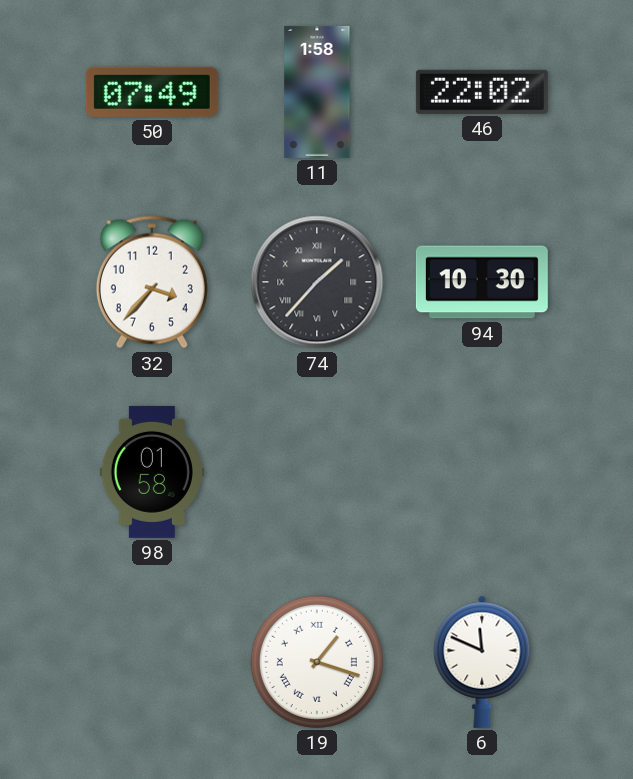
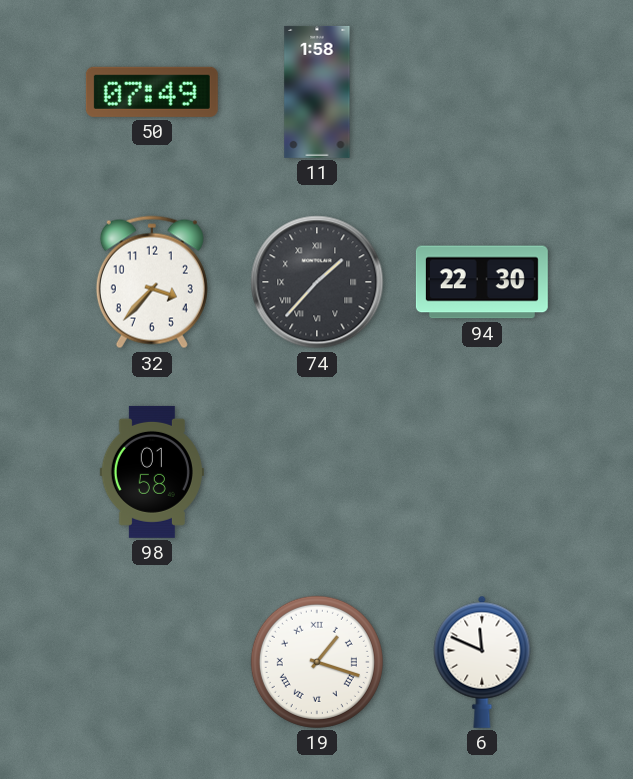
46: 22:02 -> none
94: 10:30 -> 22:30
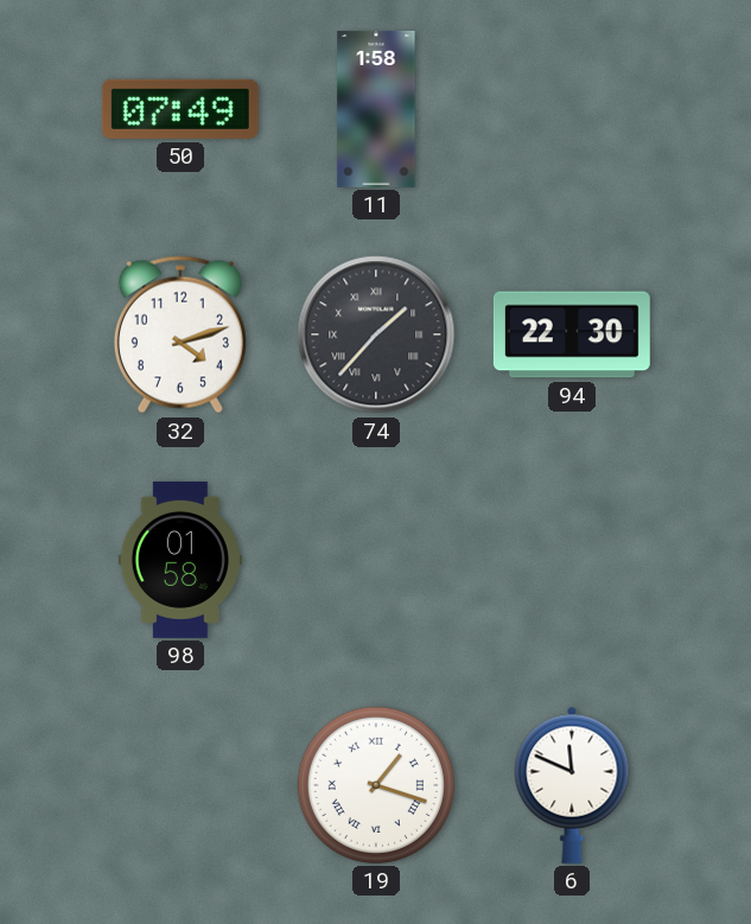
32: 3:37 -> 4:12
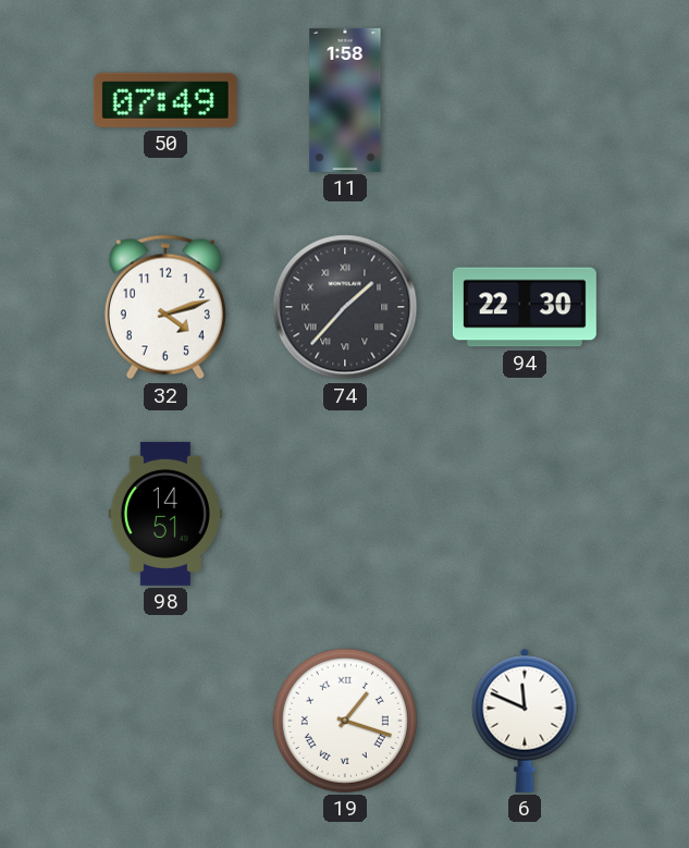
98: 01:58 -> 14:51
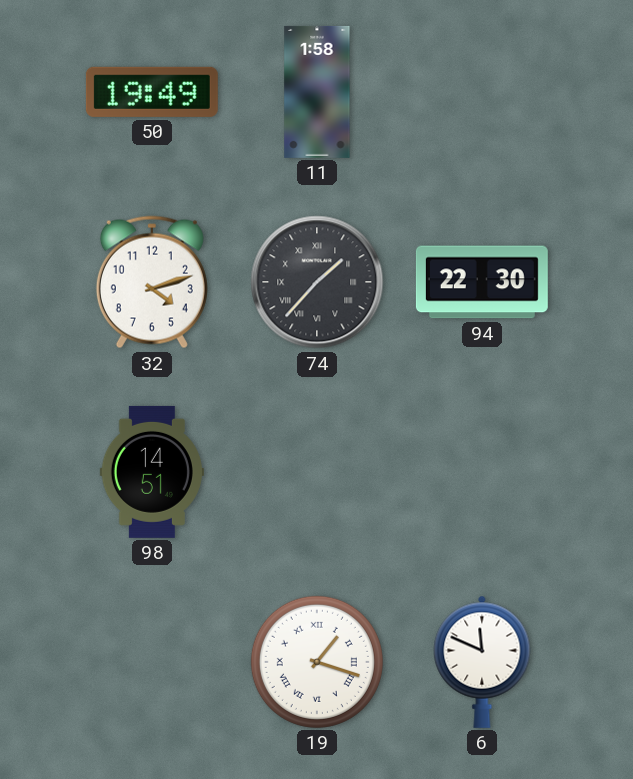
50: 07:49 -> 19:49
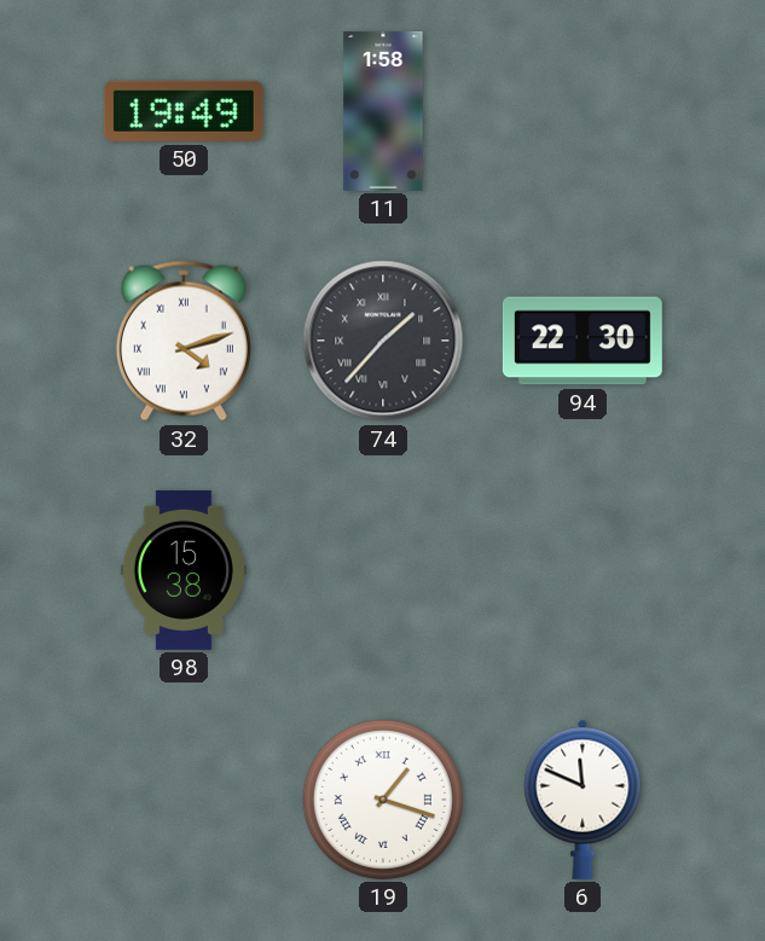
32 numerals: Arabic -> Roman
98: 14:51 -> 15:38
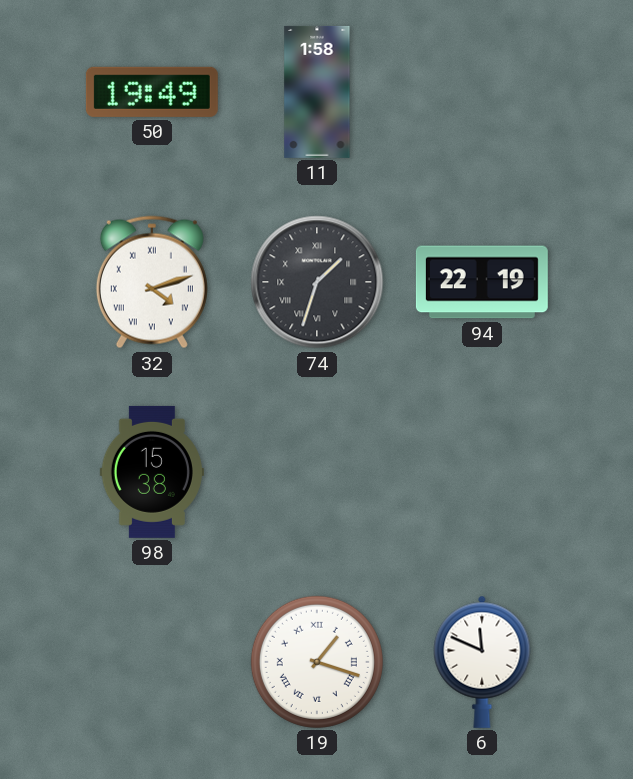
74: 1:37 -> 1:33
94: 22:30 -> 22:19
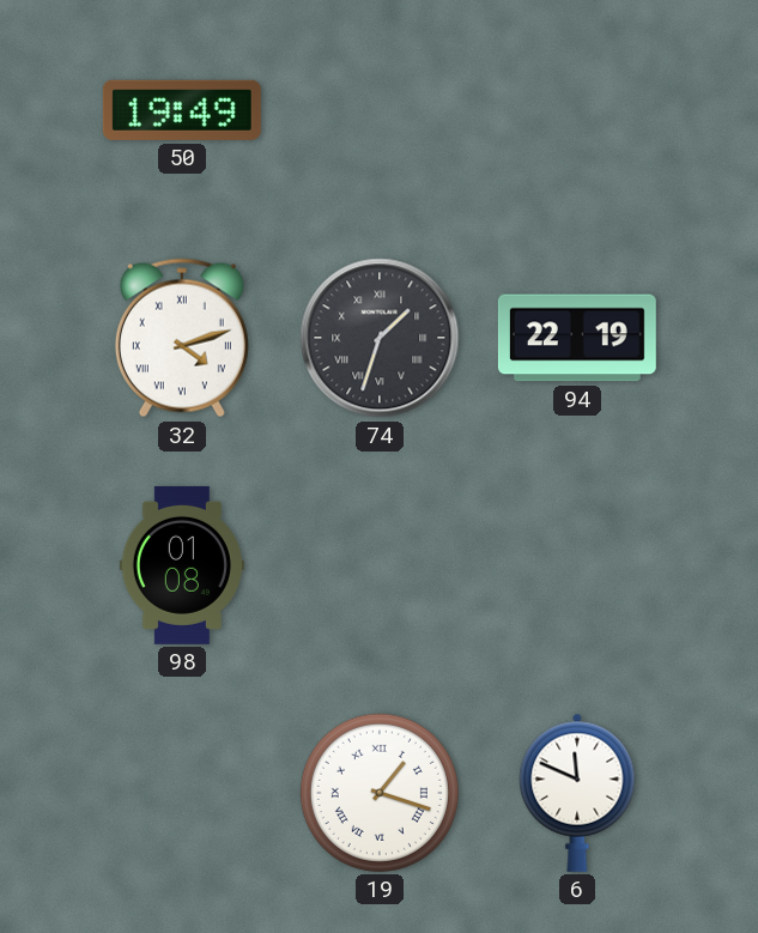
11: 1:58 -> none
98: 15:38 -> 01:08
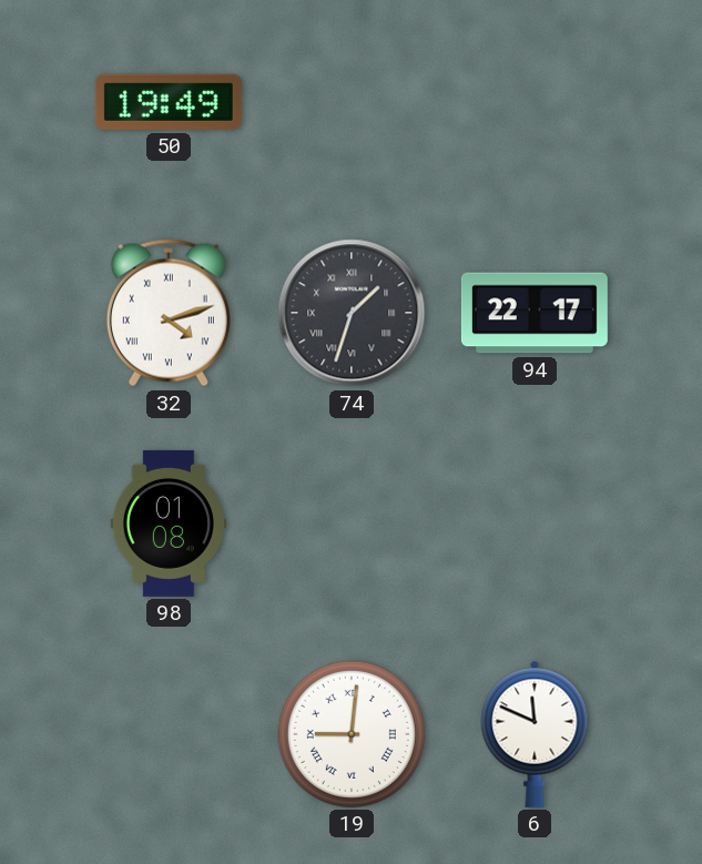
94: 22:19 -> 22:17
19: 1:18 -> 9:01
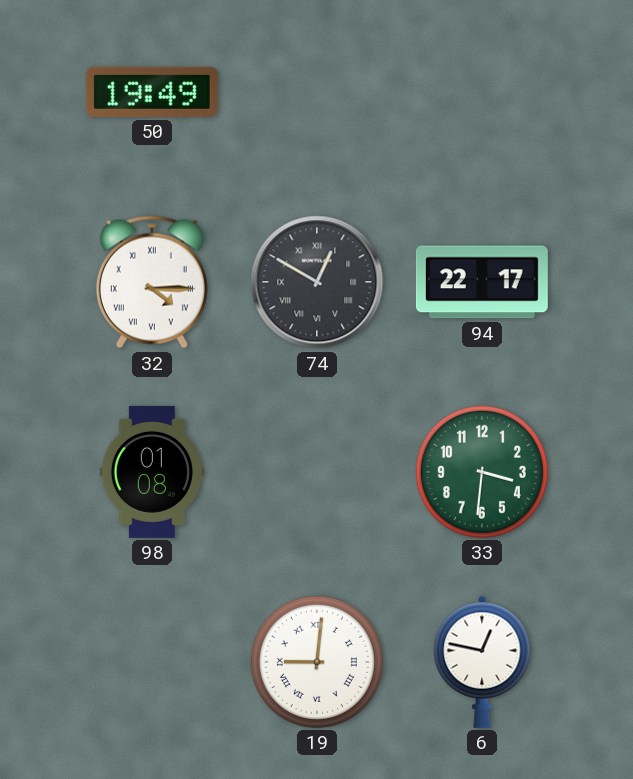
32: 4:12 -> 4:15
74: 1:33 -> 12:50
33: none -> 3:31
6: 11:49 -> 12:47
